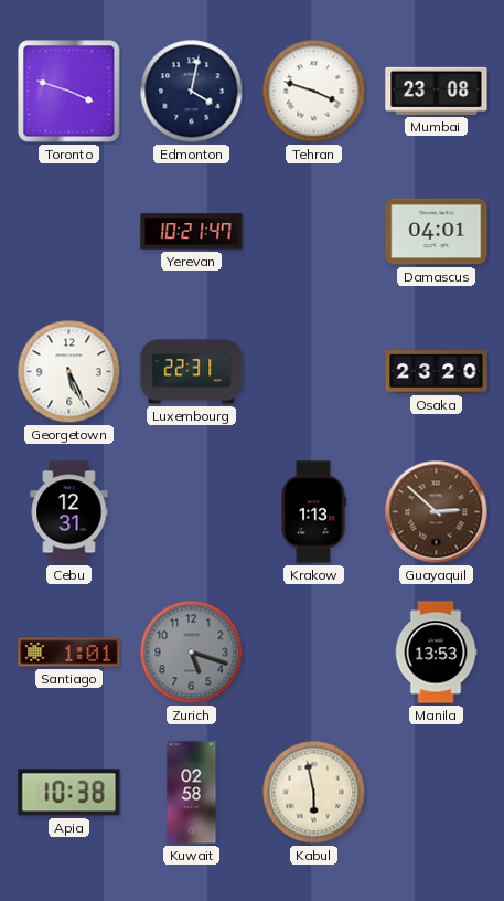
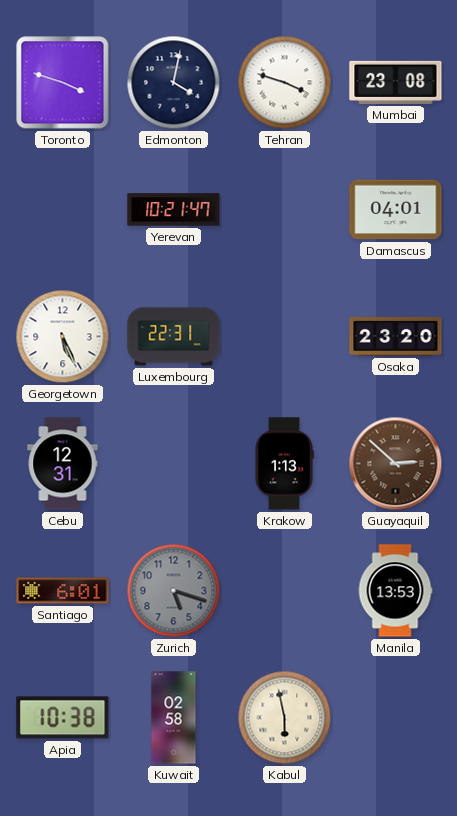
Santiago: 1:01 -> 6:01
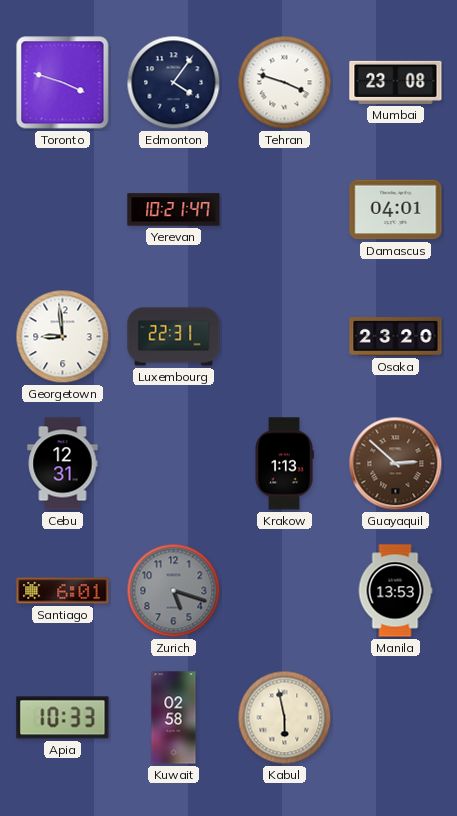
Edmonton: 4:02 -> 4:06
Georgetown: 5:26 -> 8:59
Apia: 10:38 -> 10:33
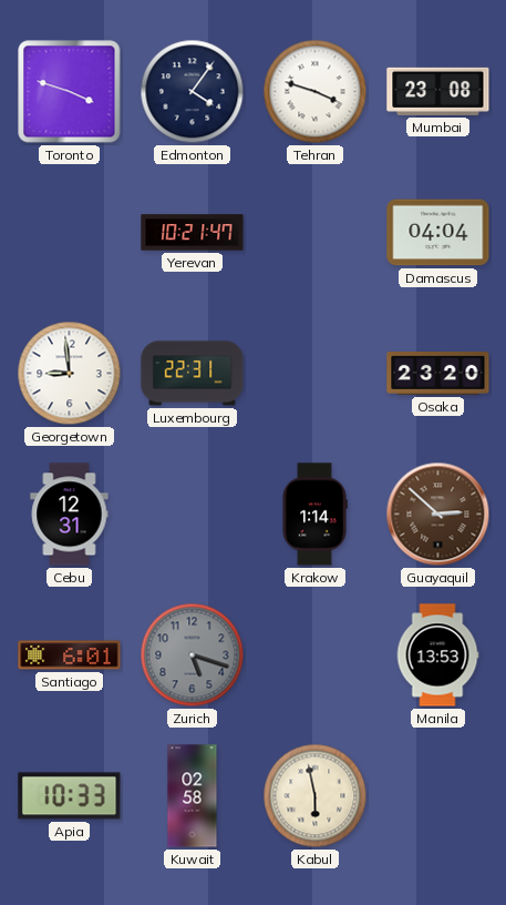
Damascus: 04:01 -> 04:04
Krakow: 1:13 -> 1:14
